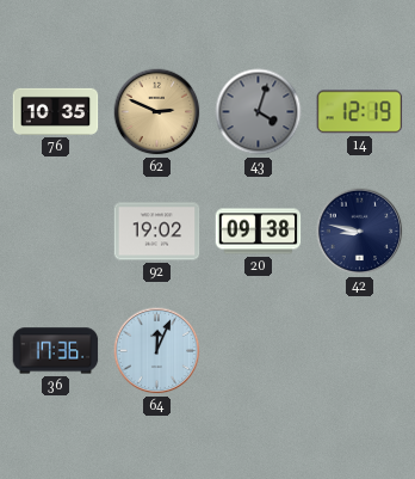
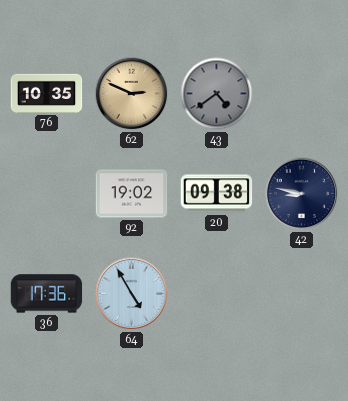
43: 4:03 -> 4:39
14: 12:19 -> none
64: 12:04 -> 4:55
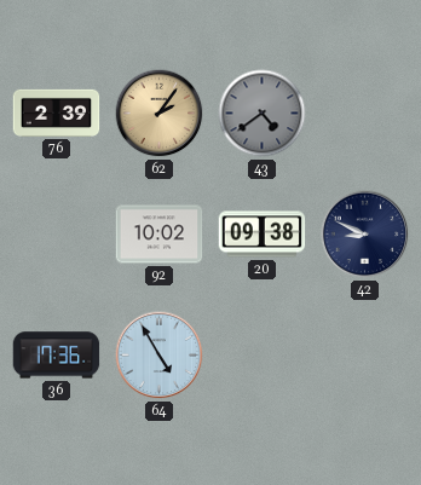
76: 10:35 -> 2:39
62: 2:49 -> 2:06
92: 19:02 -> 10:02
42: 8:47 -> 8:49
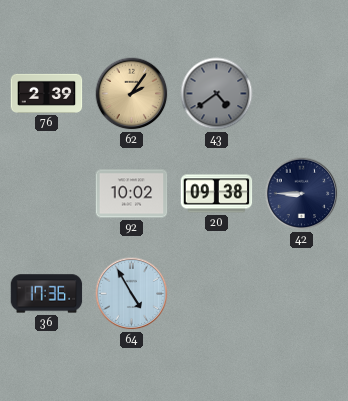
42: 8:49 -> 8:45
